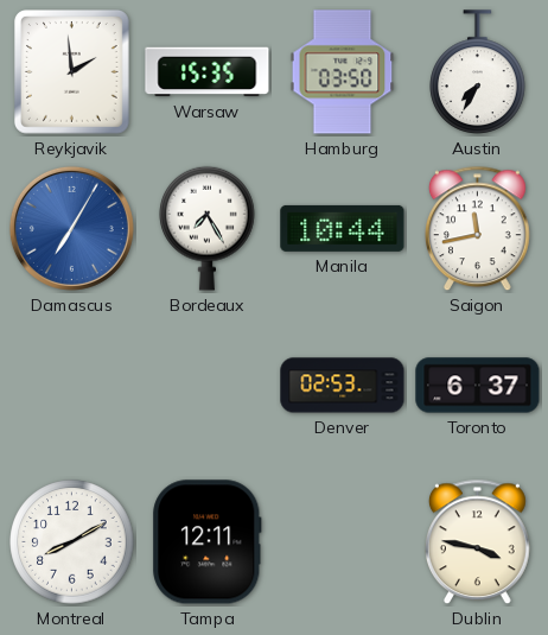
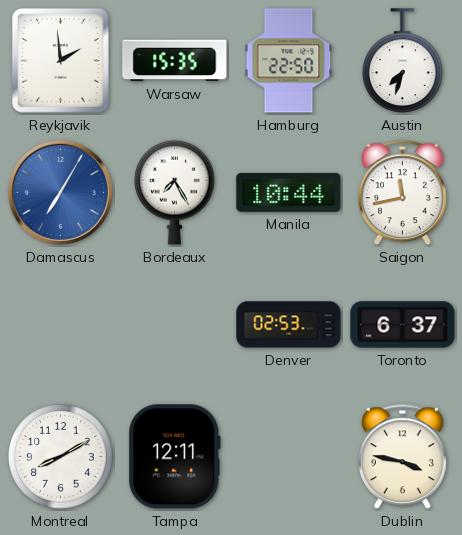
Hamburg: 03:50 -> 22:50
Austin: 7:35 -> 7:33
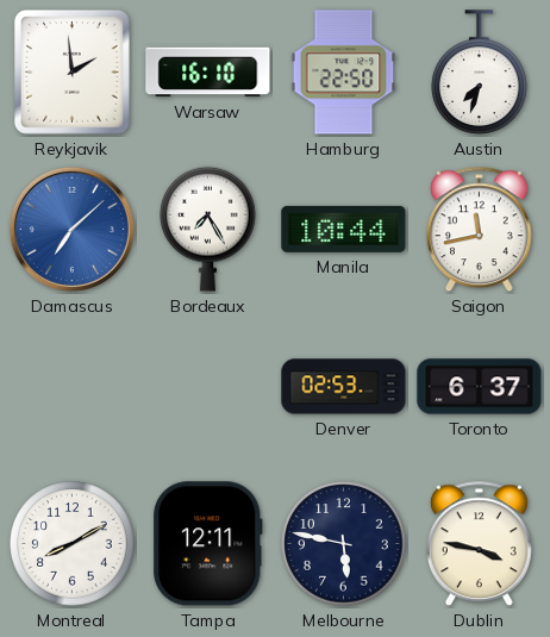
Warsaw: 15:35 -> 16:10
Damascus: 7:05 -> 7:08
Melbourne: none -> 5:47
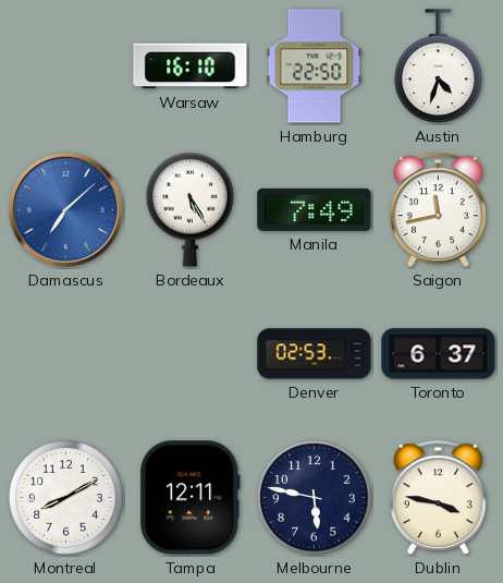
Reykjavik: 1:59 -> none
Austin: 7:33 -> 4:33
Bordeaux: 7:25 -> 5:25
Manila: 10:44 -> 7:49
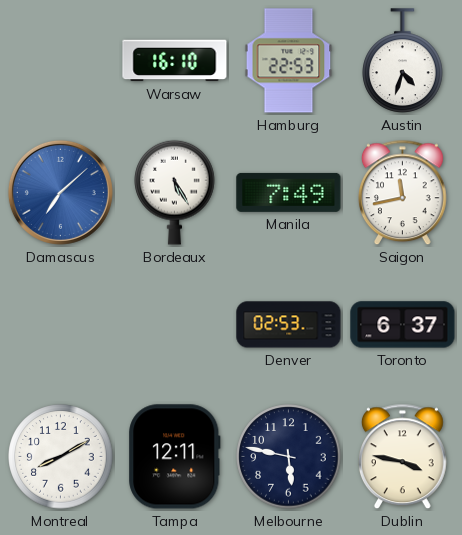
Hamburg: 22:50 -> 22:53
